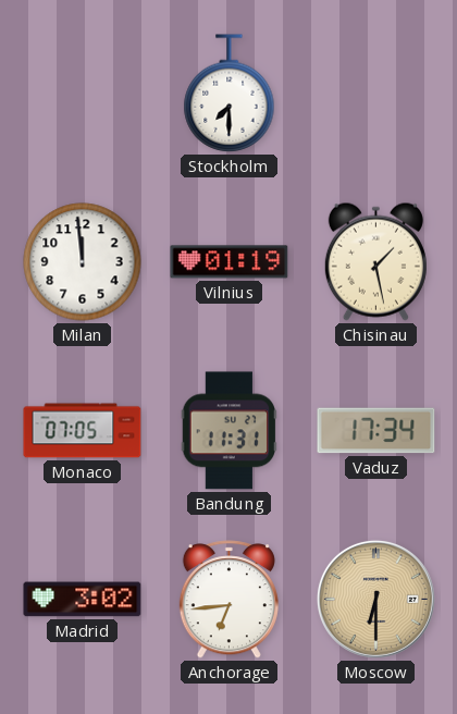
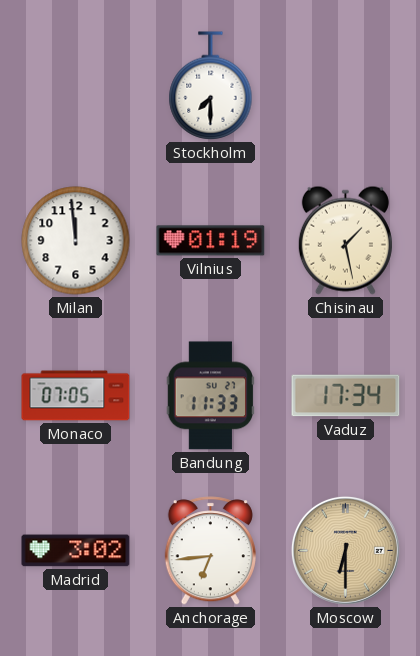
Bandung: 11:31 -> 11:33
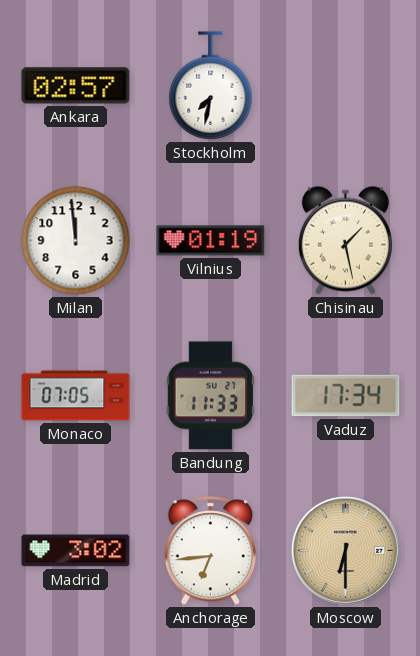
Ankara: none -> 02:57
Stockholm: 7:30 -> 7:32
